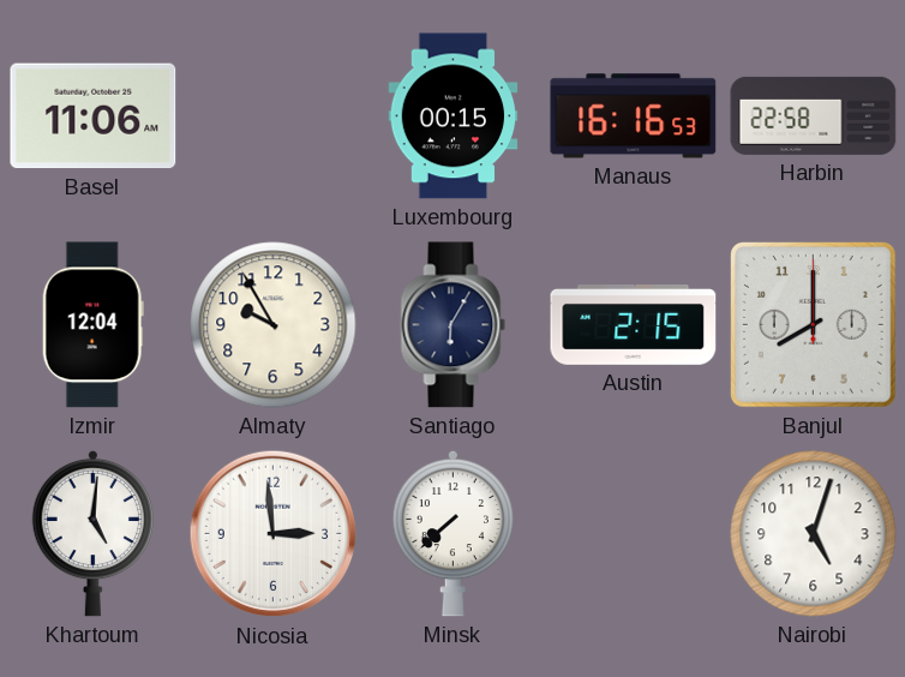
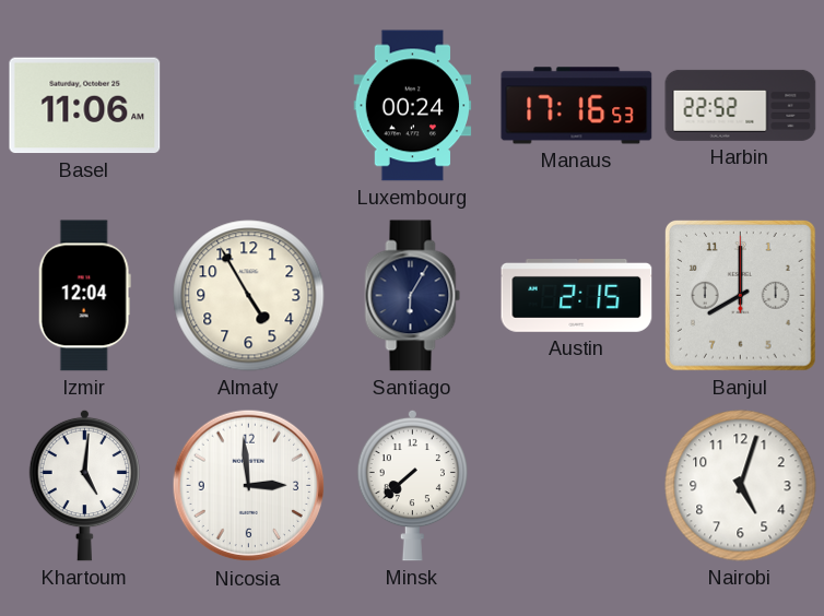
Luxembourg: 00:15 -> 00:24
Manaus: 16:16 -> 17:16
Harbin: 22:58 -> 22:52
Almaty: 9:55 -> 4:55
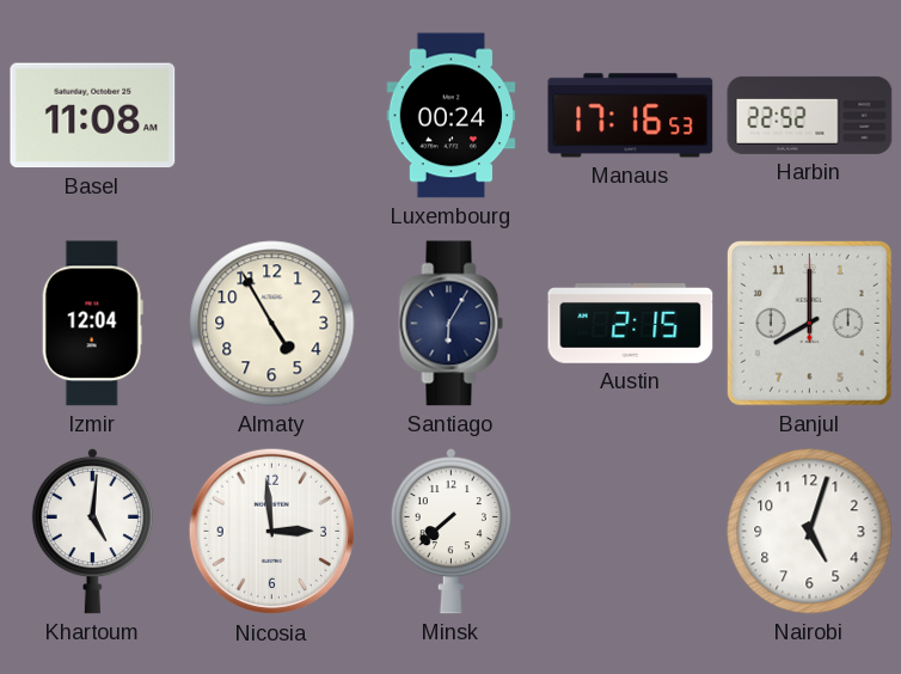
Basel: 11:06 -> 11:08
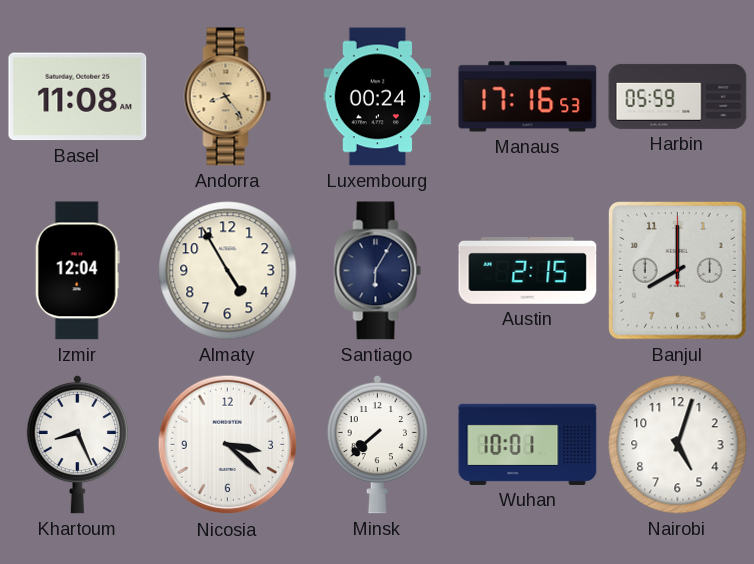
Andorra: none -> 8:24
Harbin: 22:52 -> 05:59
Khartoum: 5:01 -> 8:26
Nicosia: 2:59 -> 3:22
Wuhan: none -> 10:01
